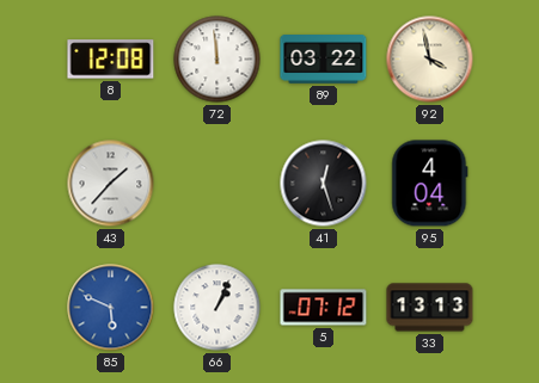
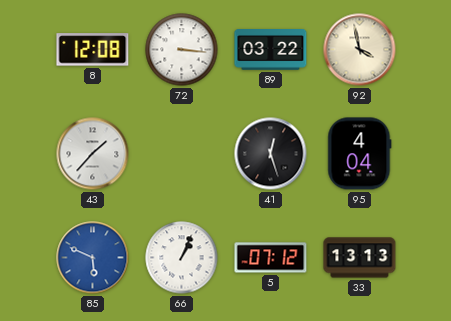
72: 11:59 -> 3:16
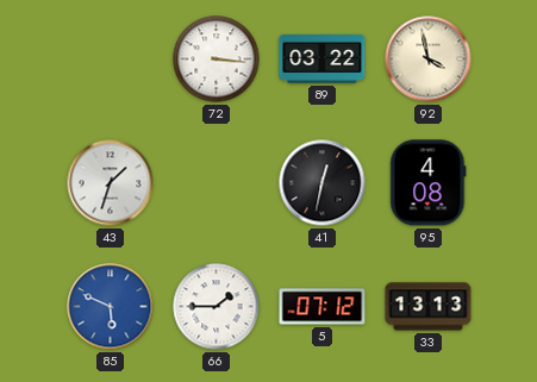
8: 12:08 -> none
43: 1:37 -> 1:33
41: 12:27 -> 12:32
95: 4:04 -> 4:08
66: 1:04 -> 1:45
